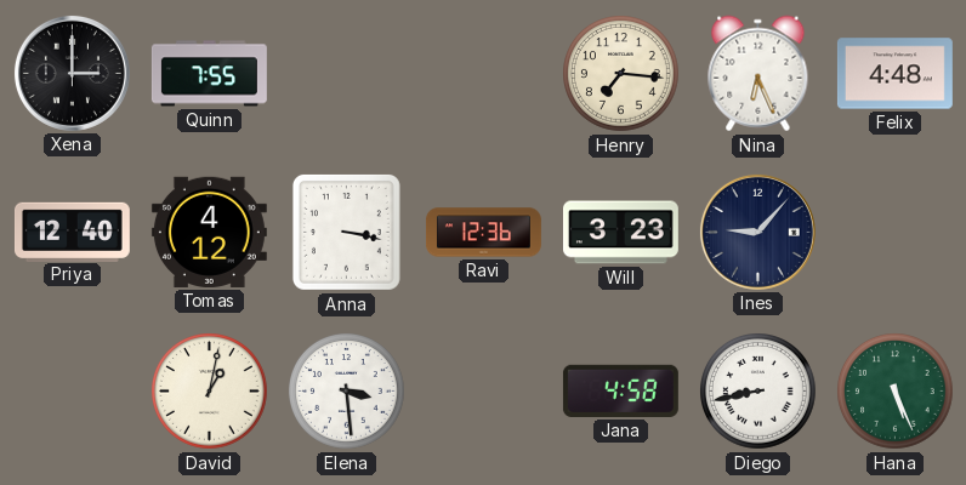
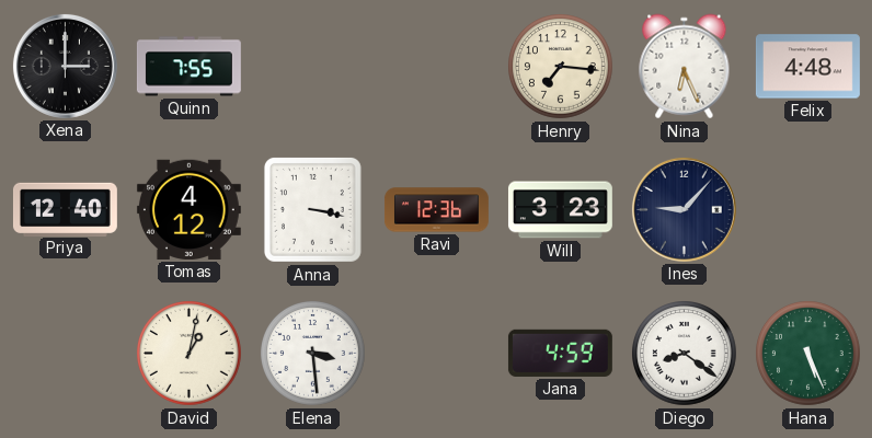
Jana: 4:58 -> 4:59
Diego: 8:43 -> 8:21
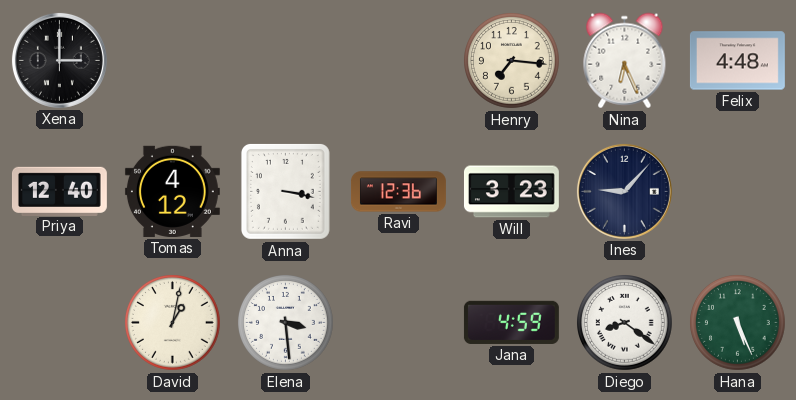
Quinn: 7:55 -> none
